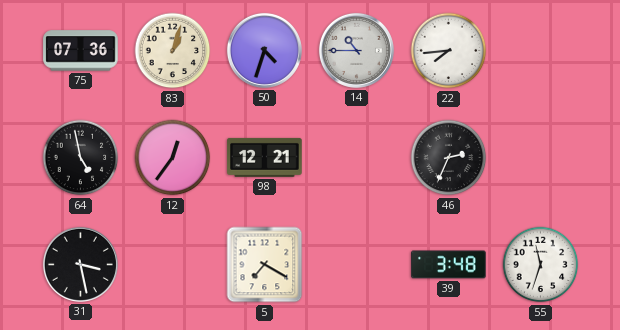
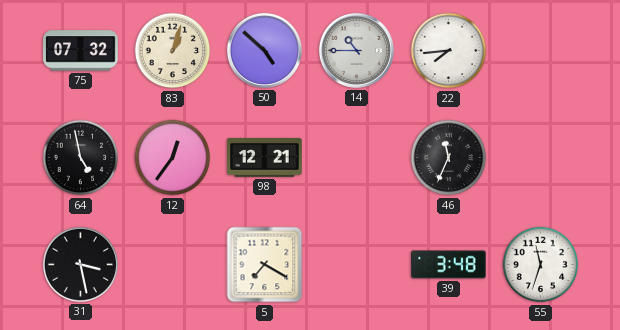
75: 07:36 -> 07:32
50: 4:33 -> 4:52
46: 2:34 -> 11:34
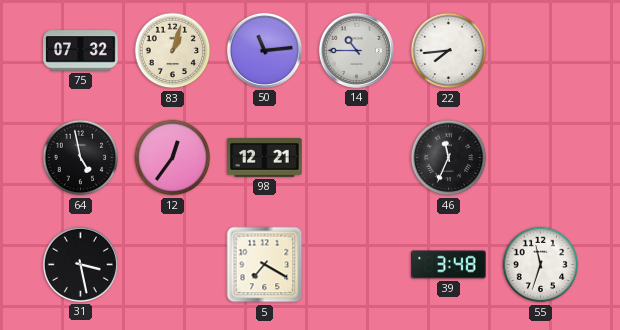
50: 4:52 -> 11:14
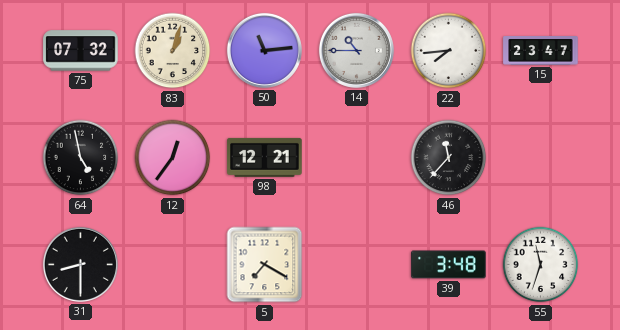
15: none -> 23:47
46: 11:34 -> 11:37
31: 3:28 -> 8:30
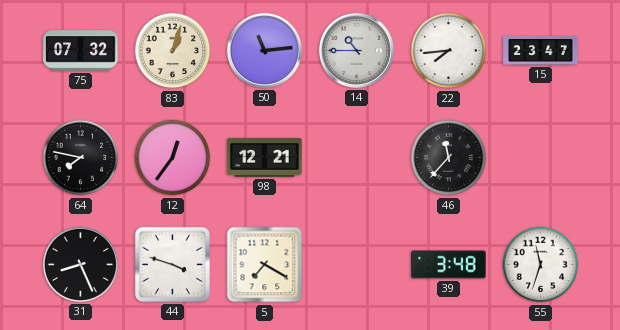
64: 4:58 -> 7:47
31: 8:30 -> 8:26
44: none -> 3:48
